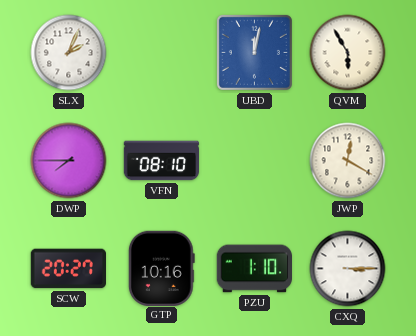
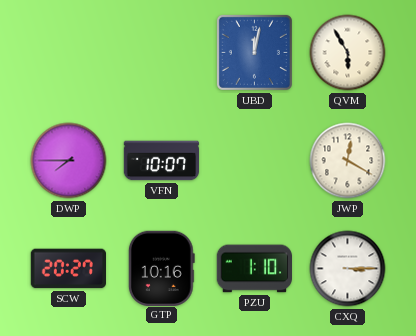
SLX: 2:04 -> none
VFN: 08:10 -> 10:07
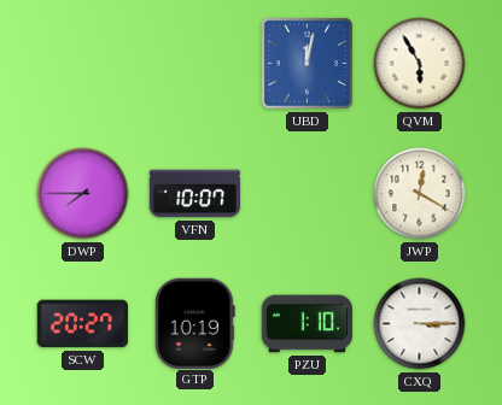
GTP: 10:16 -> 10:19
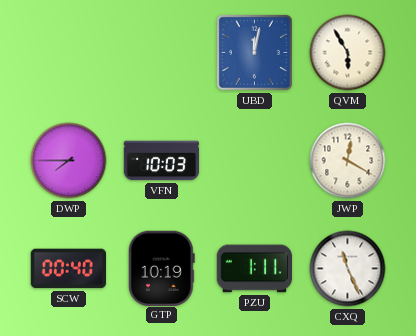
VFN: 10:07 -> 10:03
SCW: 20:27 -> 00:40
PZU: 1:10 -> 1:11
CXQ: 3:15 -> 11:26
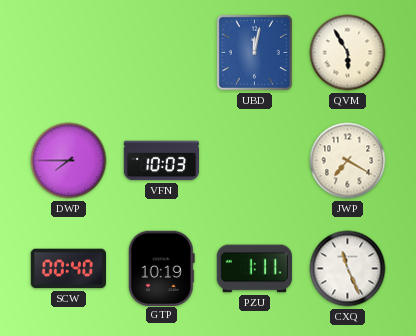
JWP: 12:20 -> 7:20
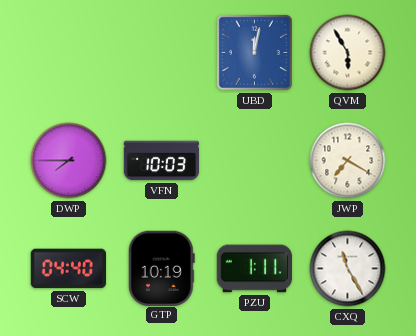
SCW: 00:40 -> 04:40
CXQ: 11:26 -> 11:25
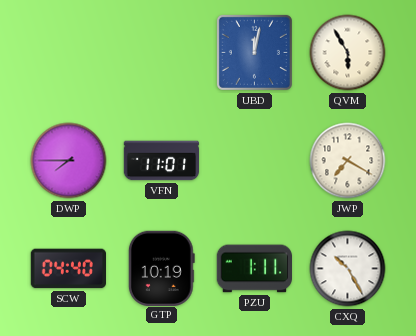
VFN: 10:03 -> 11:01
CXQ: 11:25 -> 10:25
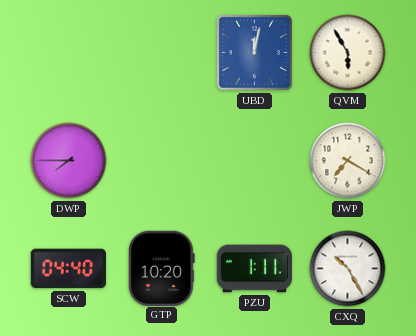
VFN: 11:01 -> none
GTP: 10:19 -> 10:20
